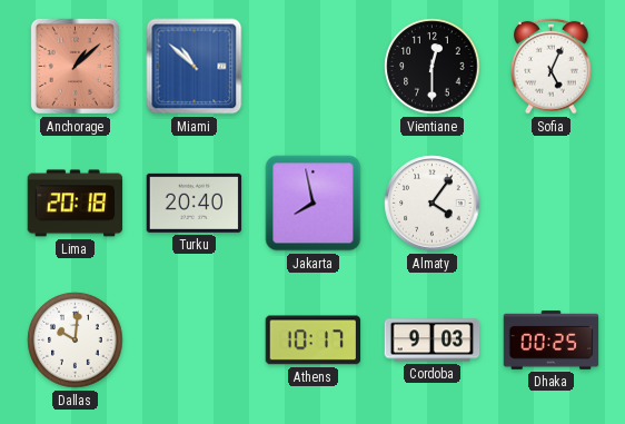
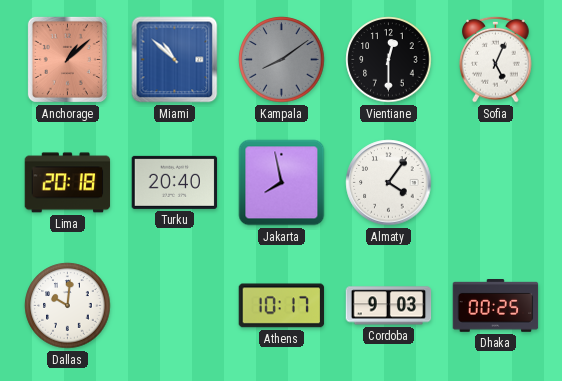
Kampala: none -> 8:09
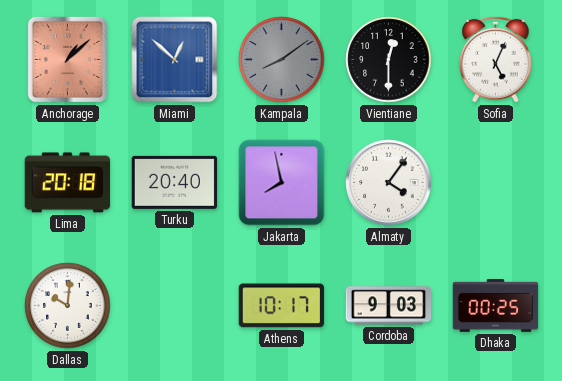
Miami: 10:52 -> 12:52
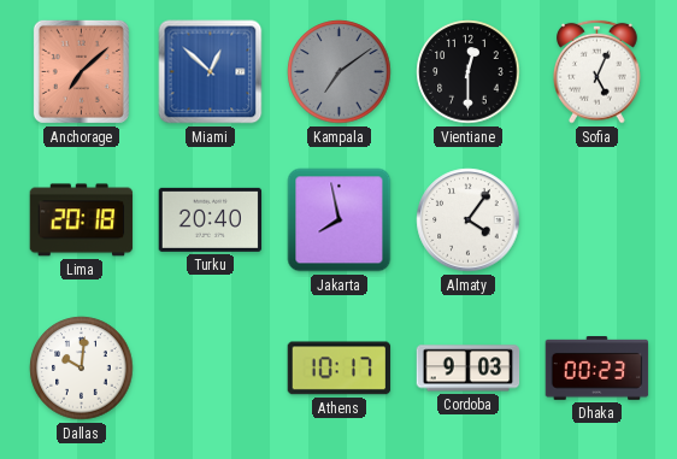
Anchorage: 1:08 -> 7:08
Kampala: 8:09 -> 7:09
Dhaka: 00:25 -> 00:23
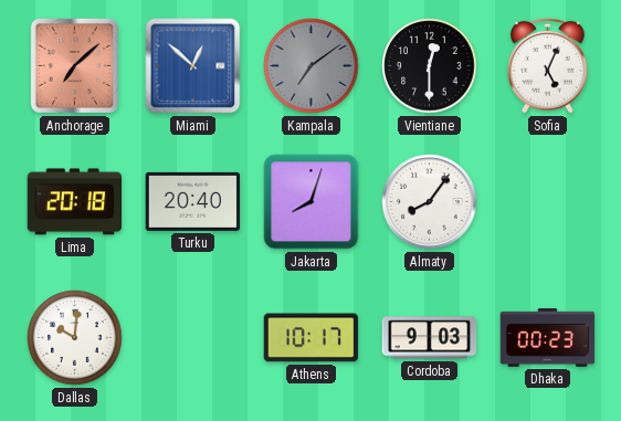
Jakarta: 7:58 -> 8:03
Almaty: 4:06 -> 8:06
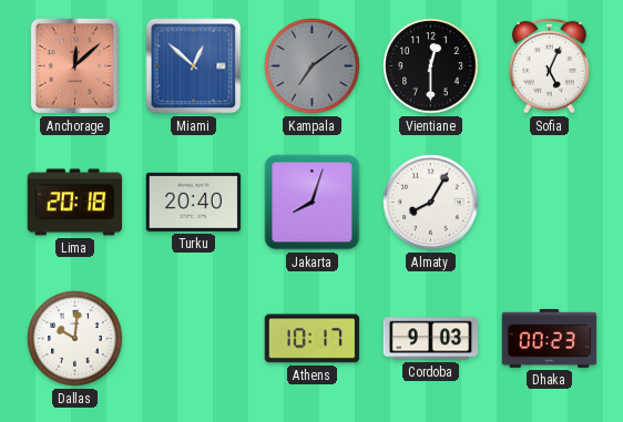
Anchorage: 7:08 -> 12:08
Almaty: 8:06 -> 8:05
